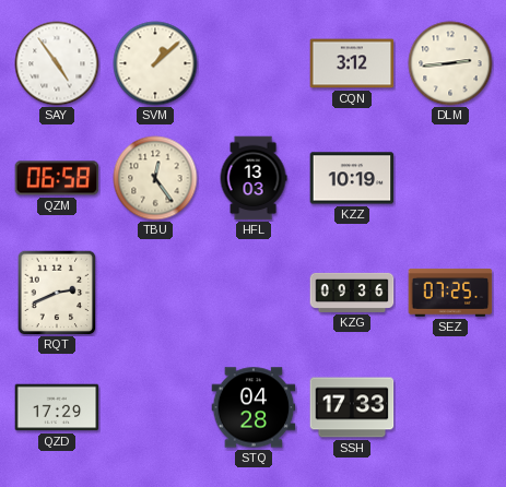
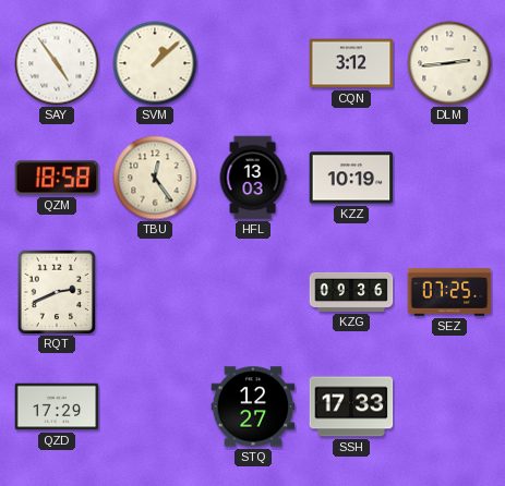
QZM: 06:58 -> 18:58
STQ: 04:28 -> 12:27
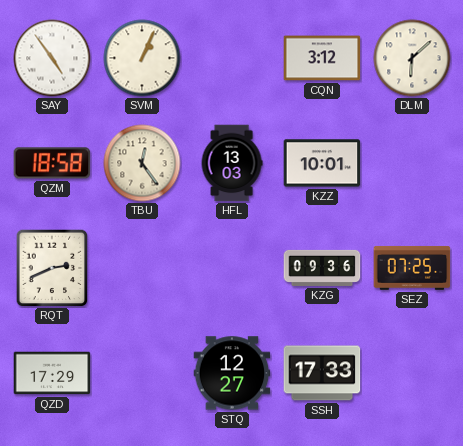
SVM: 1:08 -> 1:04
DLM: 2:44 -> 6:08
KZZ: 10:19 -> 10:01
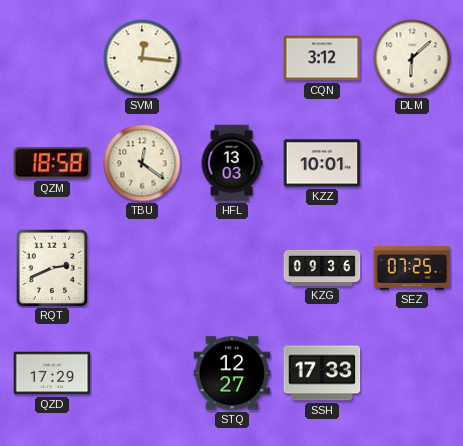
SAY: 4:54 -> none
SVM: 1:04 -> 12:16
TBU: 12:24 -> 12:21
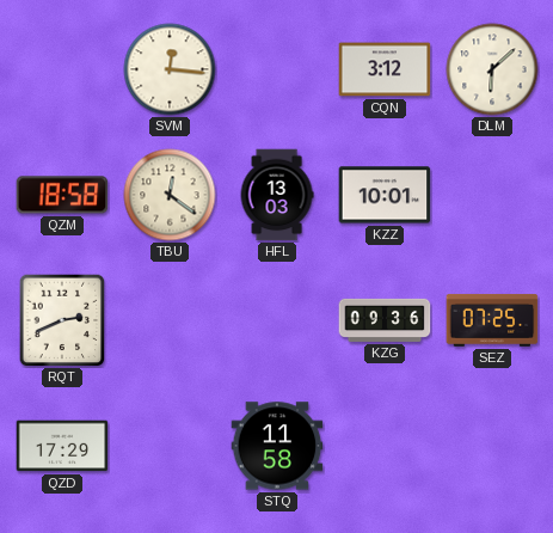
STQ: 12:27 -> 11:58
SSH: 17:33 -> none
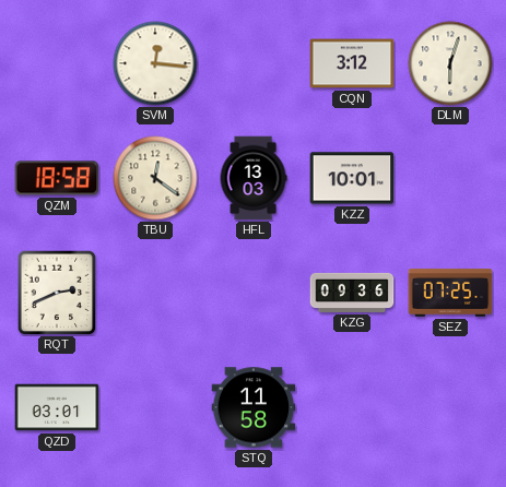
DLM: 6:08 -> 6:03
QZD: 17:29 -> 03:01
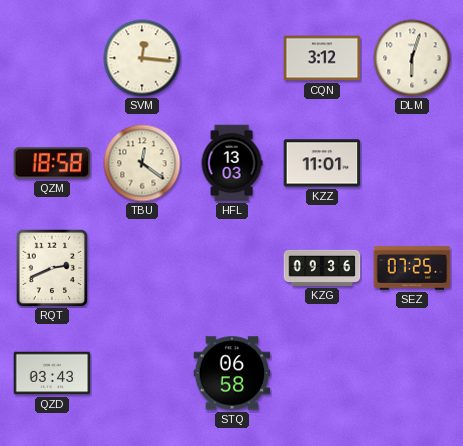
KZZ: 10:01 -> 11:01
QZD: 03:01 -> 03:43
STQ: 11:58 -> 06:58
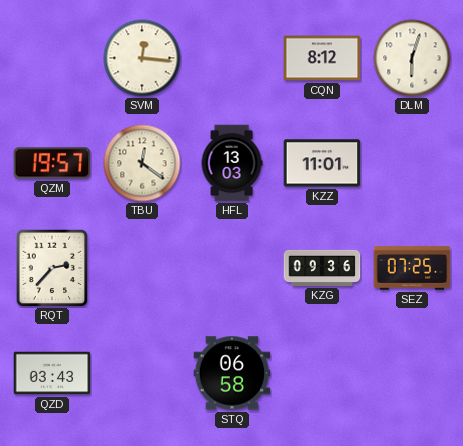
CQN: 3:12 -> 8:12
QZM: 18:58 -> 19:57
RQT: 2:41 -> 2:37
